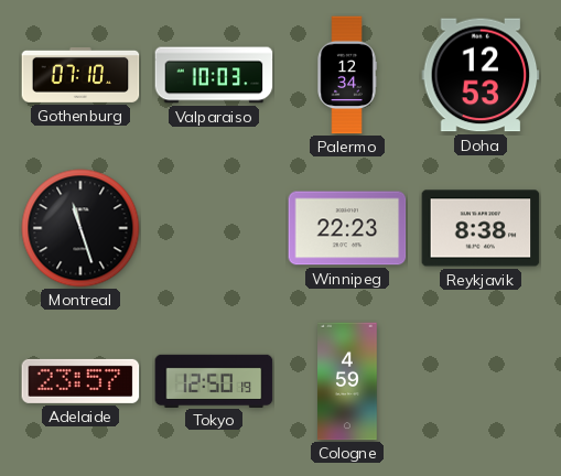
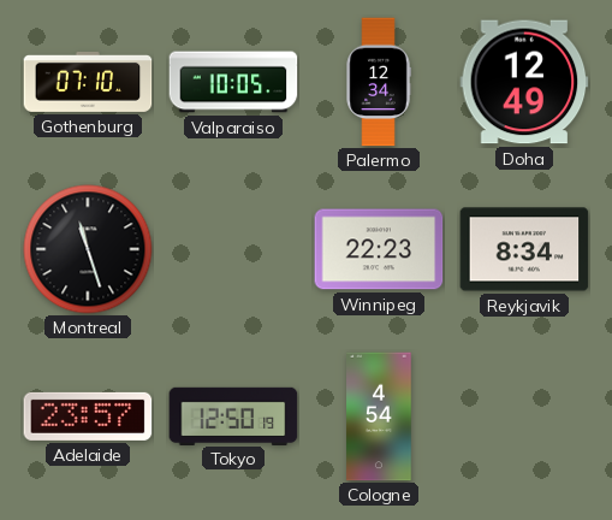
Valparaiso: 10:03 -> 10:05
Doha: 12:53 -> 12:49
Reykjavik: 8:38 -> 8:34
Cologne: 4:59 -> 4:54
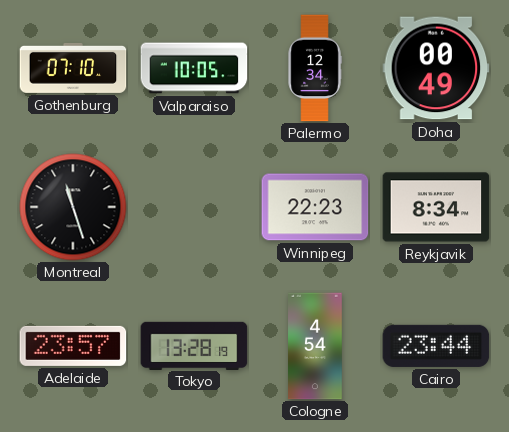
Doha: 12:49 -> 00:49
Tokyo: 12:50 -> 13:28
Cairo: none -> 23:44
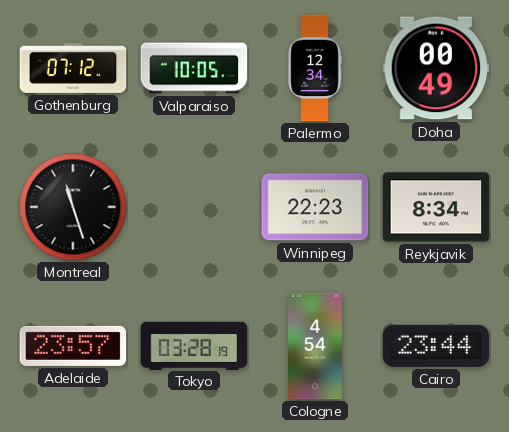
Gothenburg: 07:10 -> 07:12
Tokyo: 13:28 -> 03:28
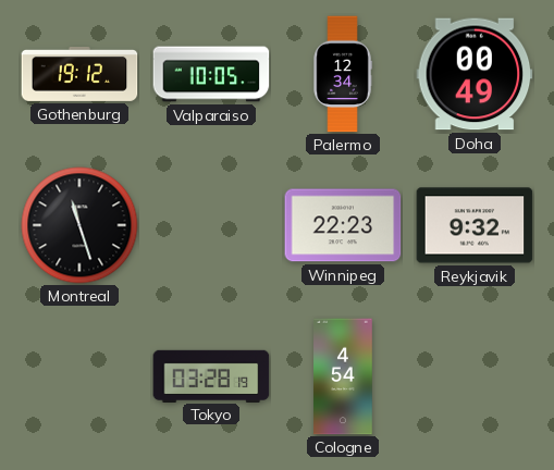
Gothenburg: 07:12 -> 19:12
Reykjavik: 8:34 -> 9:32
Adelaide: 23:57 -> none
Cairo: 23:44 -> none
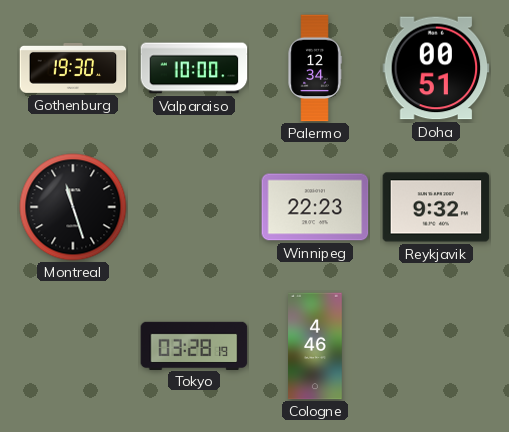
Gothenburg: 19:12 -> 19:30
Valparaiso: 10:05 -> 10:00
Doha: 00:49 -> 00:51
Cologne: 4:54 -> 4:46
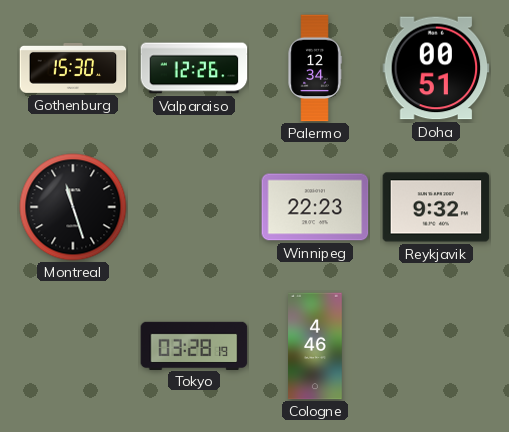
Gothenburg: 19:30 -> 15:30
Valparaiso: 10:00 -> 12:26
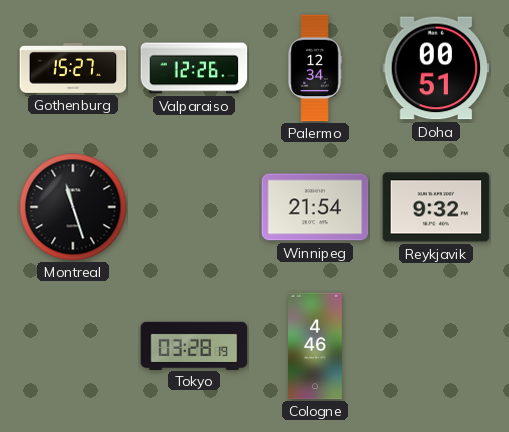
Gothenburg: 15:30 -> 15:27
Winnipeg: 22:23 -> 21:54
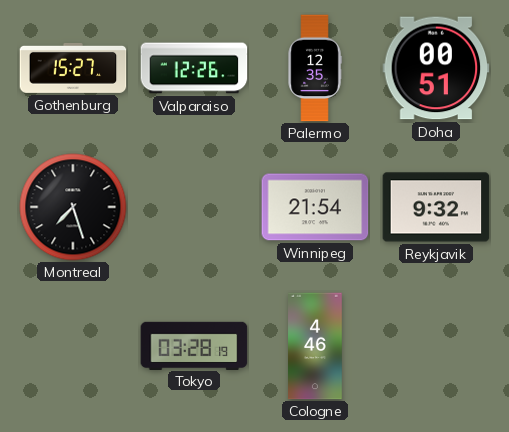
Palermo: 12:34 -> 12:35
Montreal: 11:27 -> 7:27
